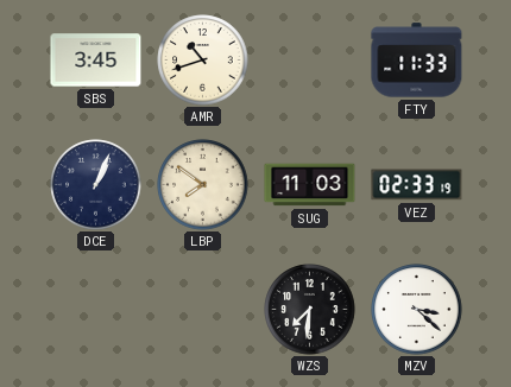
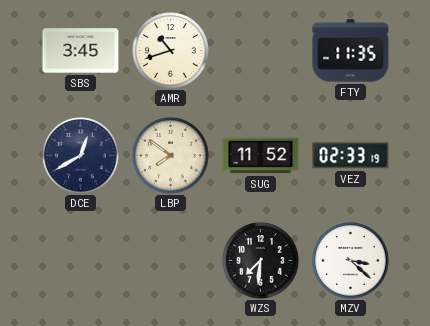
FTY: 11:33 -> 11:35
DCE: 1:04 -> 12:40
SUG: 11:03 -> 11:52
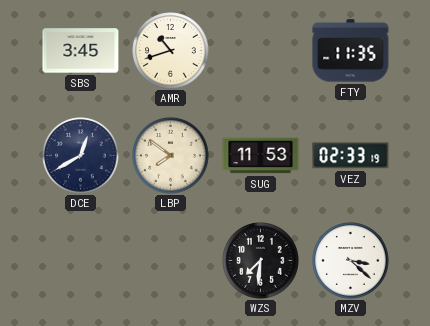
SUG: 11:52 -> 11:53
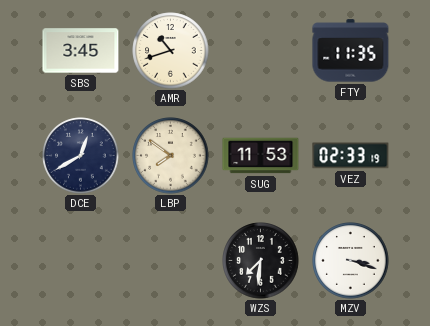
MZV: 3:22 -> 3:18
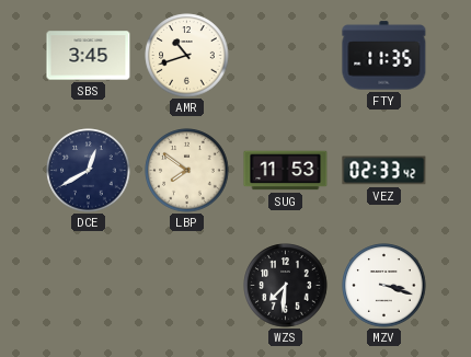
VEZ: 02:33:19 -> 02:33:42
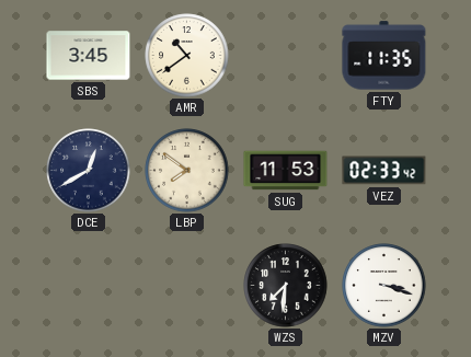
AMR: 10:42 -> 10:39
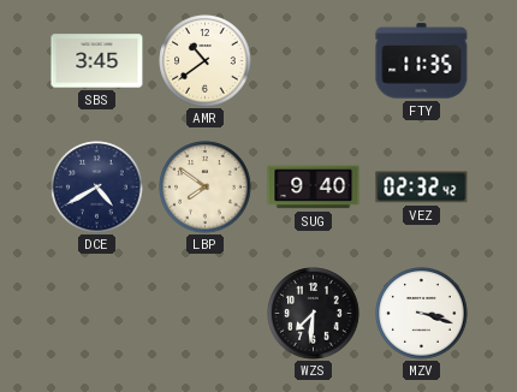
DCE: 12:40 -> 4:40
SUG: 11:53 -> 9:40
VEZ: 02:33 -> 02:32
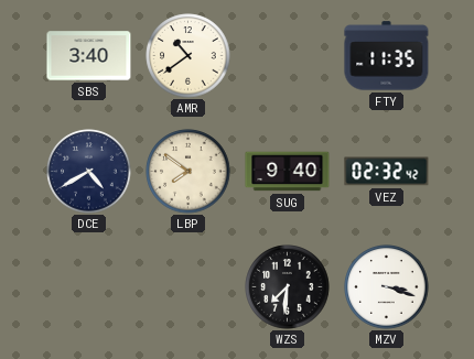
SBS: 3:45 -> 3:40
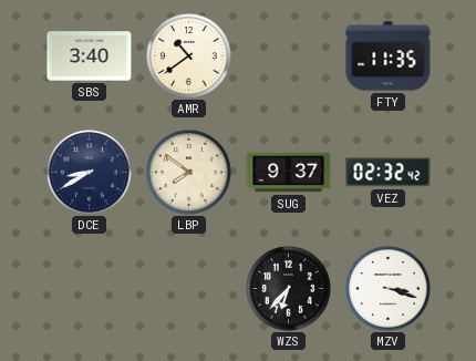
DCE: 4:40 -> 8:40
SUG: 9:40 -> 9:37
WZS: 7:31 -> 6:37
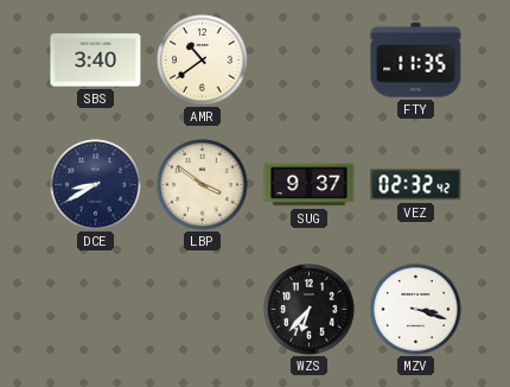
LBP: 7:51 -> 3:51
